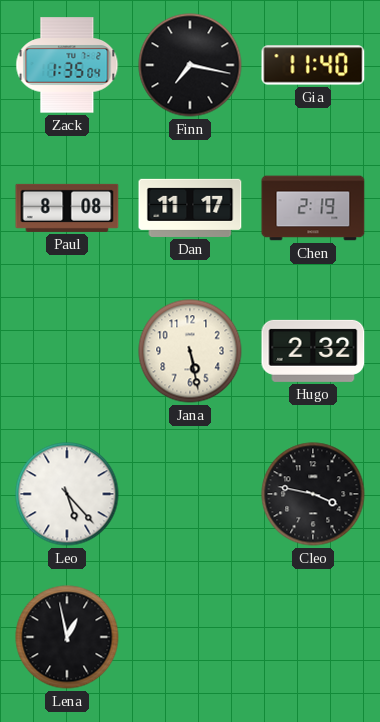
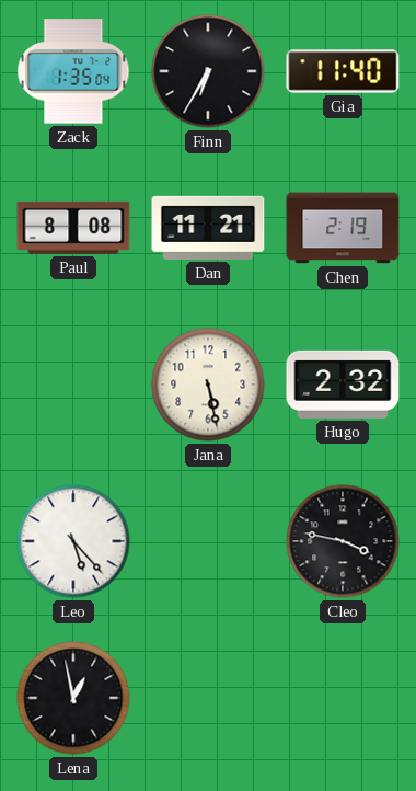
Finn: 7:17 -> 6:35
Dan: 11:17 -> 11:21
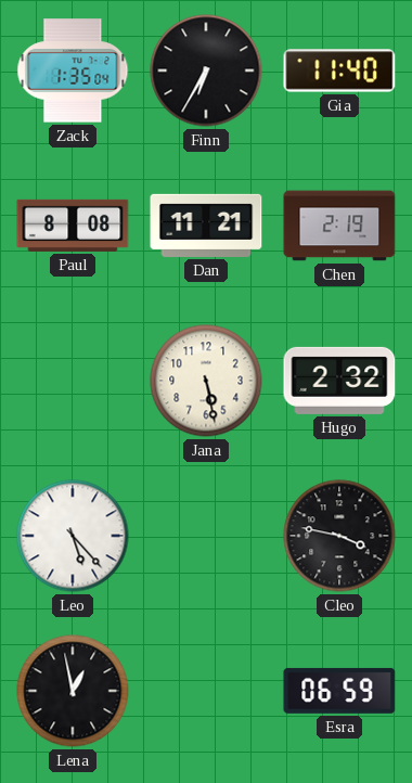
Esra: none -> 06:59
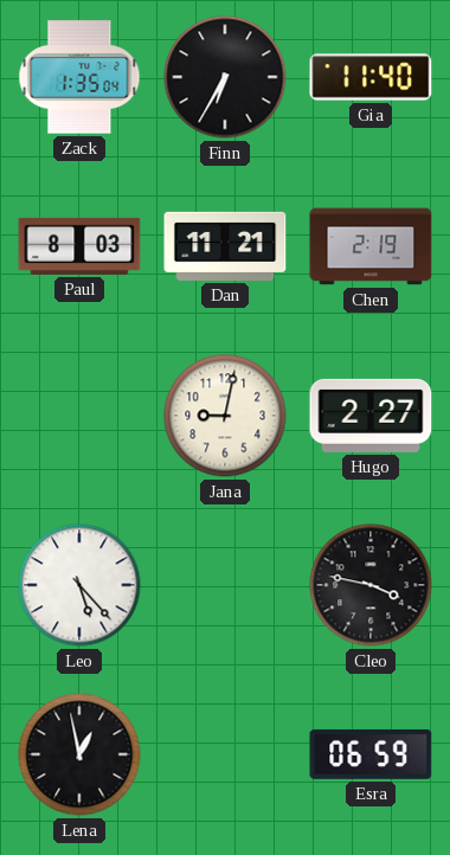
Paul: 8:08 -> 8:03
Jana: 5:28 -> 9:02
Hugo: 2:32 -> 2:27
